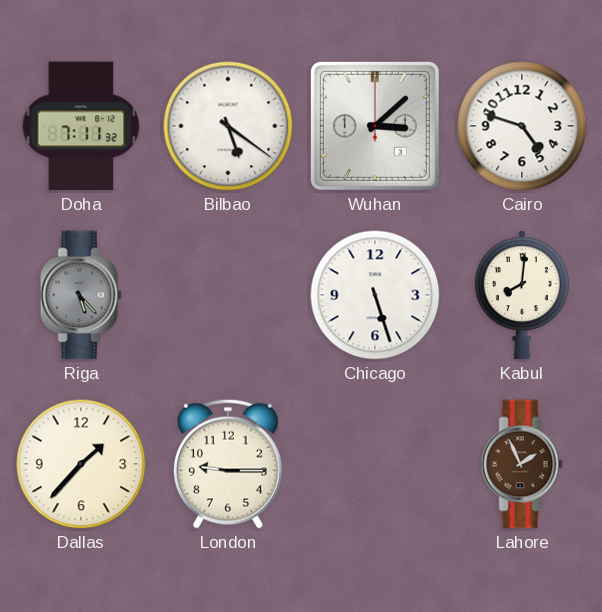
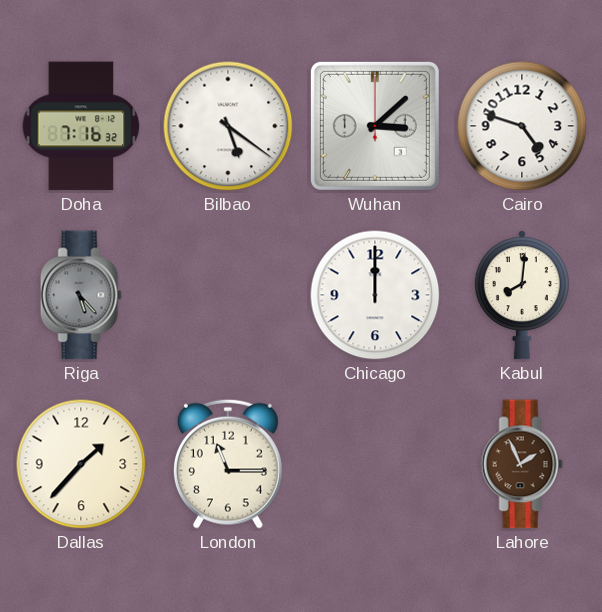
Doha: 7:11 -> 7:16
Chicago: 5:27 -> 12:00
London: 9:15 -> 11:15
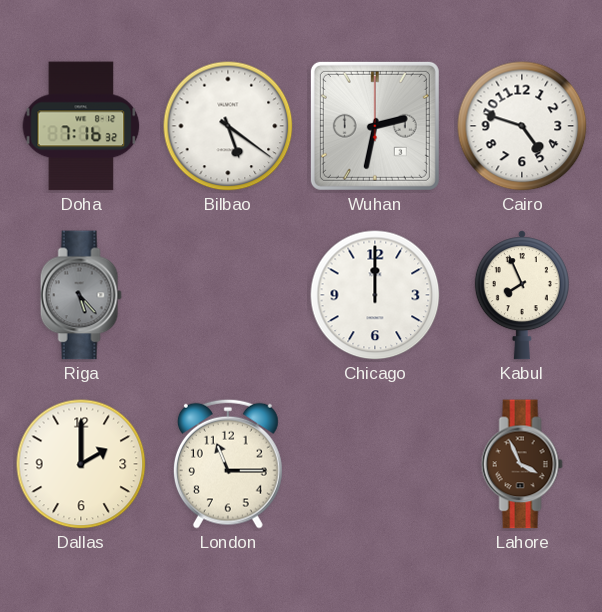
Wuhan: 3:08 -> 2:32
Kabul: 8:01 -> 7:56
Dallas: 1:37 -> 2:00
Lahore: 1:56 -> 3:56
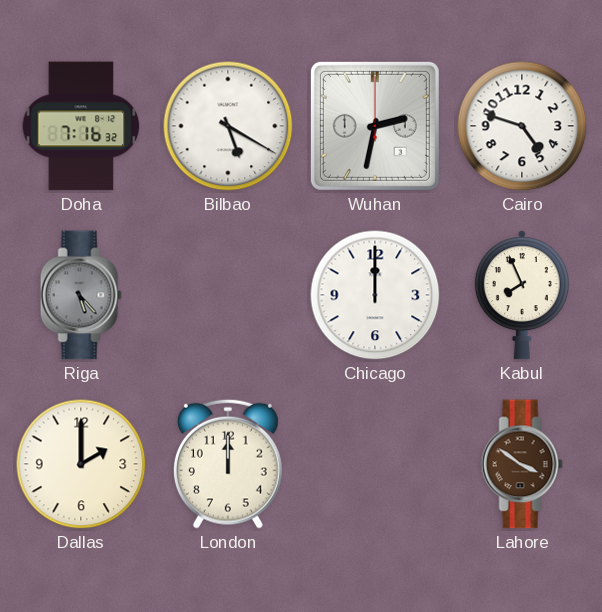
Bilbao: 5:21 -> 5:20
London: 11:15 -> 12:00
Lahore: 3:56 -> 3:51
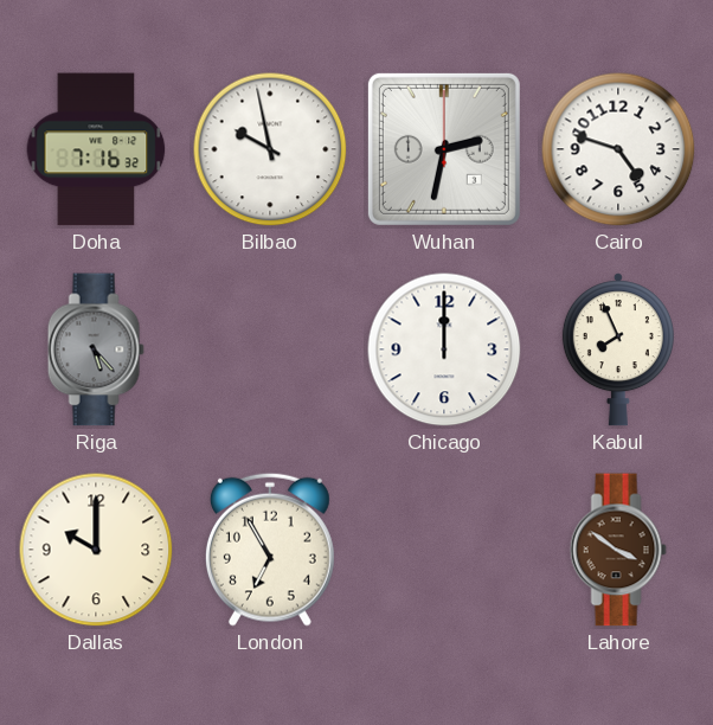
Bilbao: 5:20 -> 9:58
Dallas: 2:00 -> 10:00
London: 12:00 -> 6:55
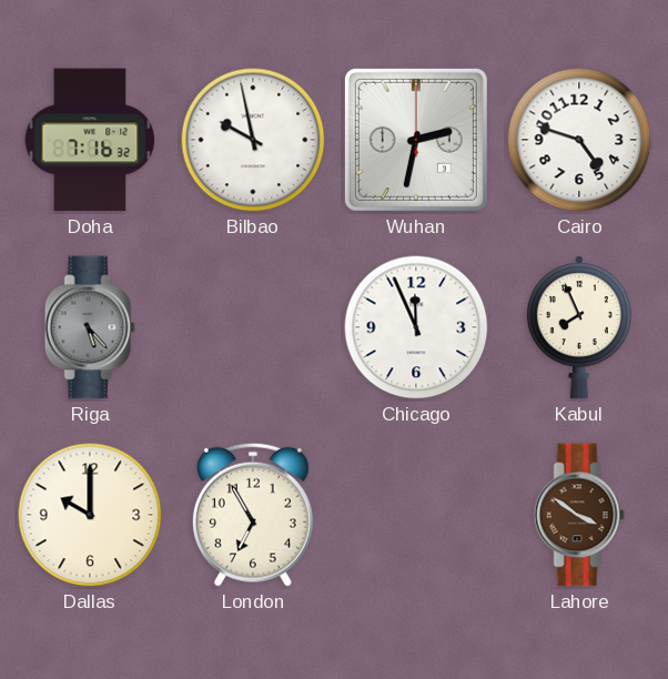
Chicago: 12:00 -> 11:56
